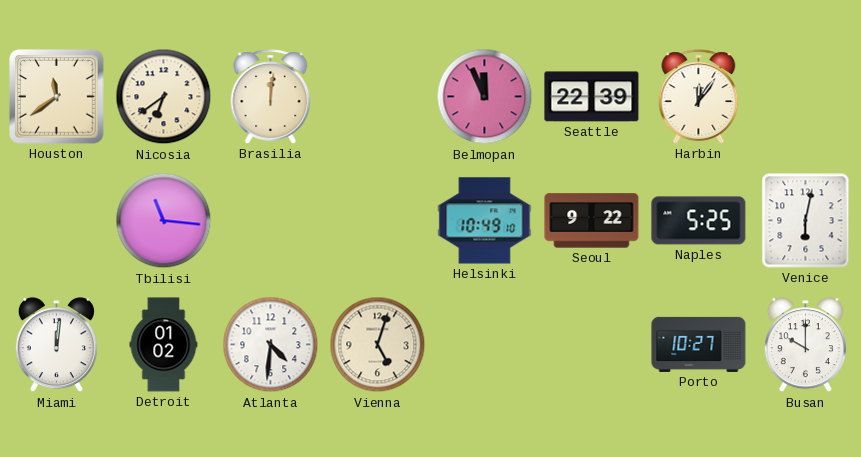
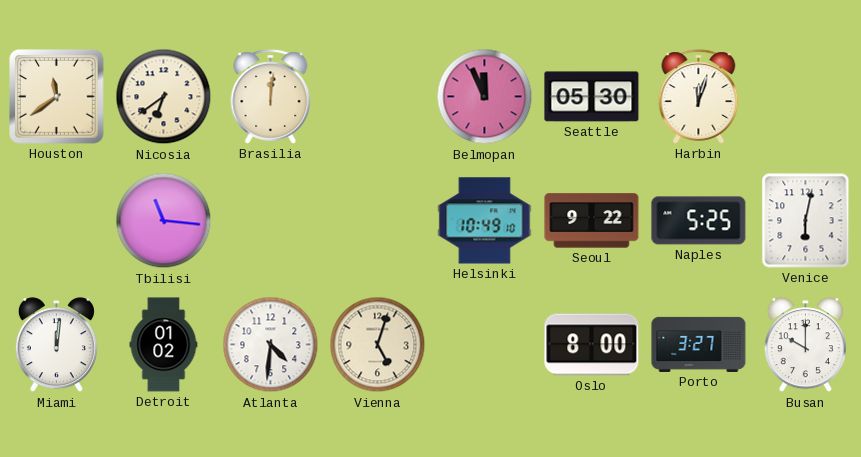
Seattle: 22:39 -> 05:30
Harbin: 12:06 -> 12:03
Oslo: none -> 8:00
Porto: 10:27 -> 3:27
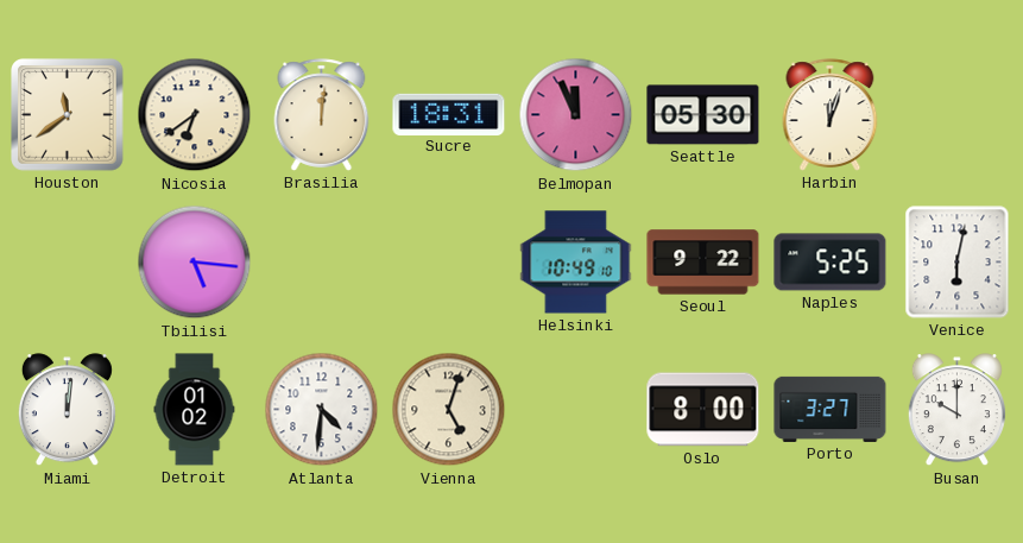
Sucre: none -> 18:31
Tbilisi: 11:16 -> 5:16
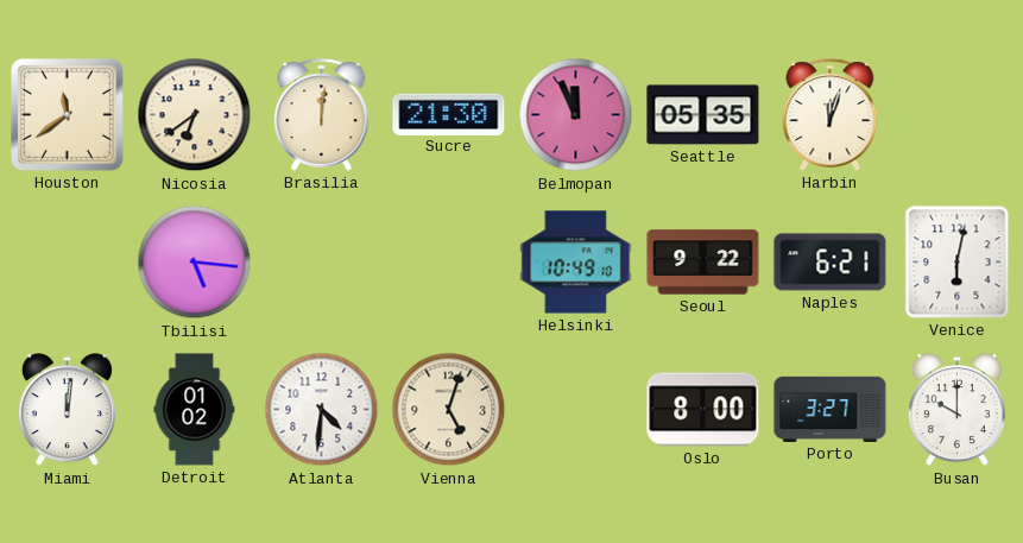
Sucre: 18:31 -> 21:30
Seattle: 05:30 -> 05:35
Naples: 5:25 -> 6:21
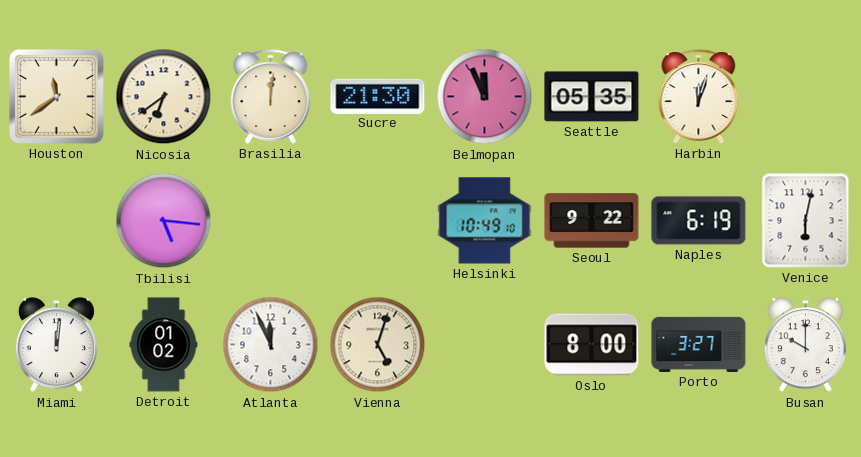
Naples: 6:21 -> 6:19
Atlanta: 4:31 -> 11:56
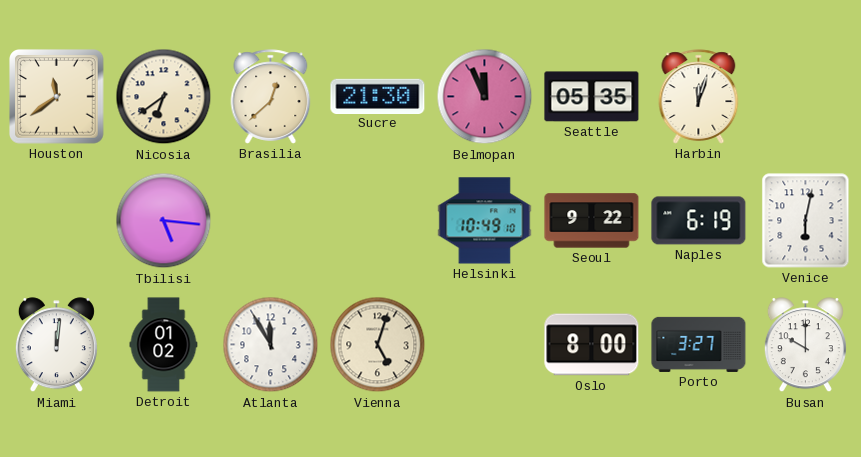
Brasilia: 12:01 -> 12:38
Atlanta: 11:56 -> 11:55
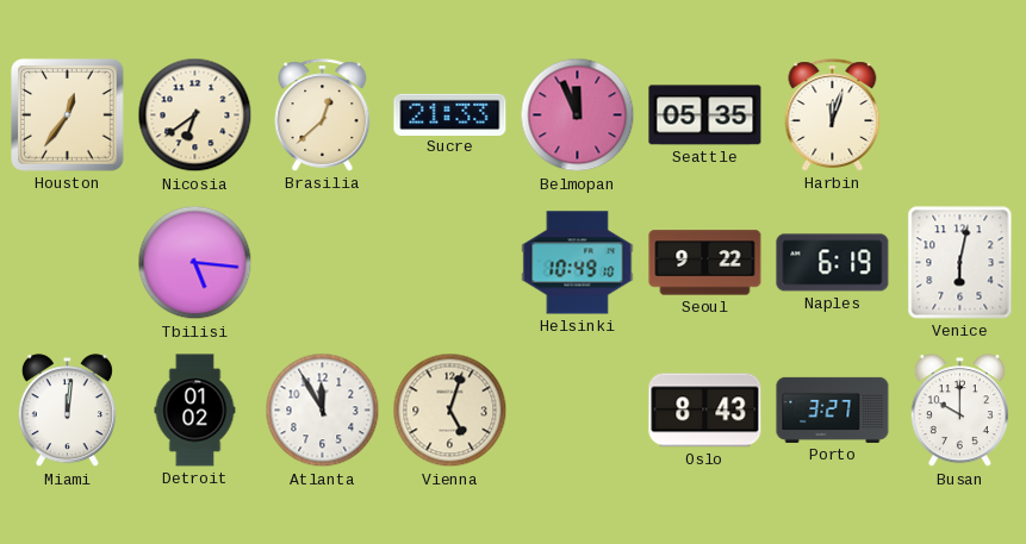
Houston: 11:39 -> 12:36
Sucre: 21:30 -> 21:33
Oslo: 8:00 -> 8:43
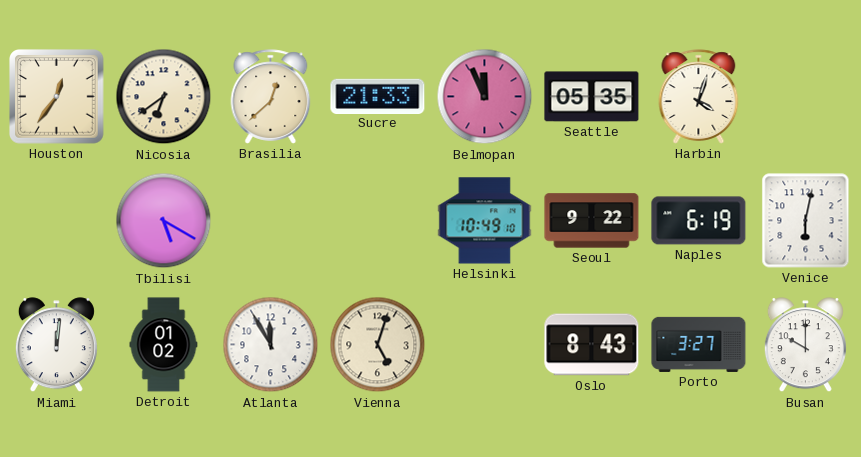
Harbin: 12:03 -> 4:03
Tbilisi: 5:16 -> 5:20
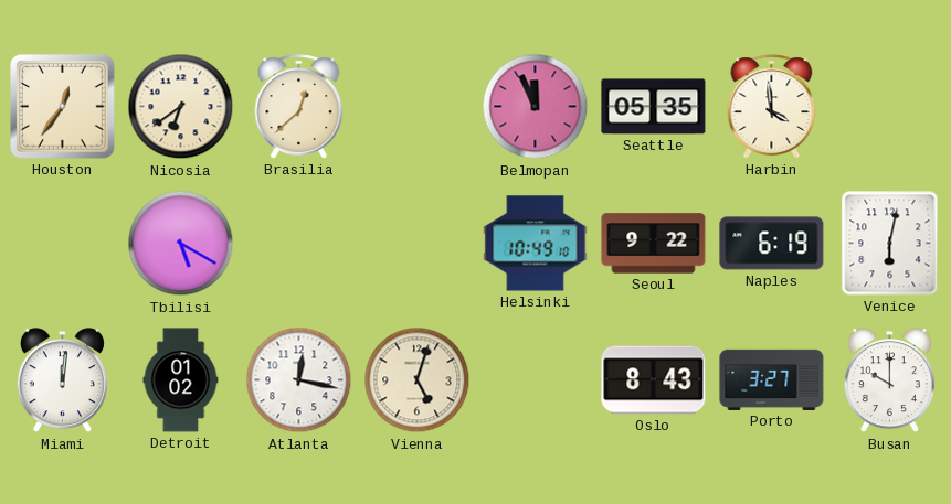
Sucre: 21:33 -> none
Harbin: 4:03 -> 3:59
Atlanta: 11:55 -> 12:17
